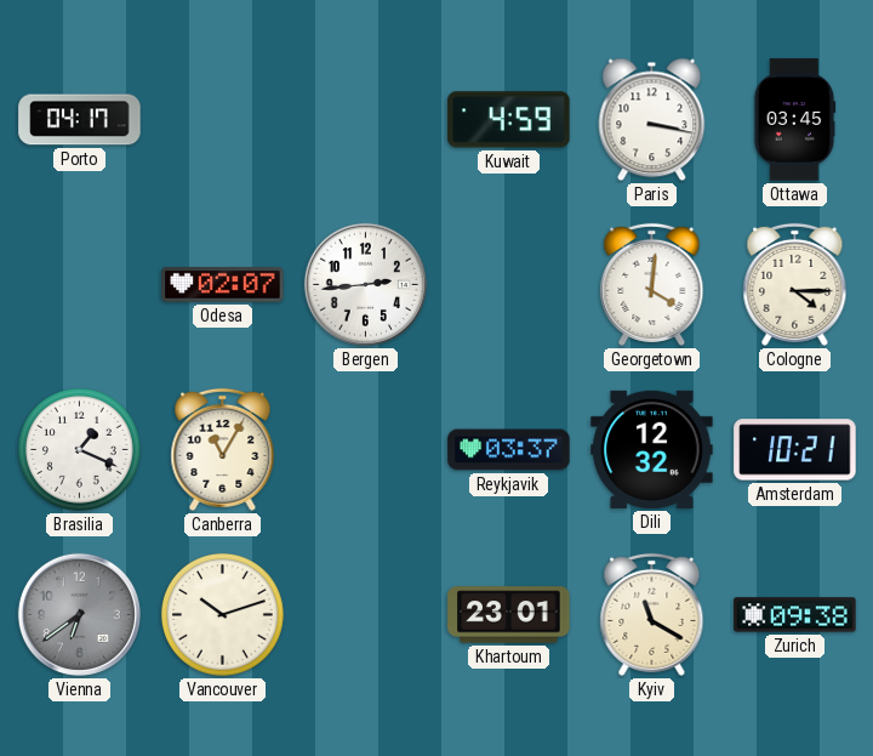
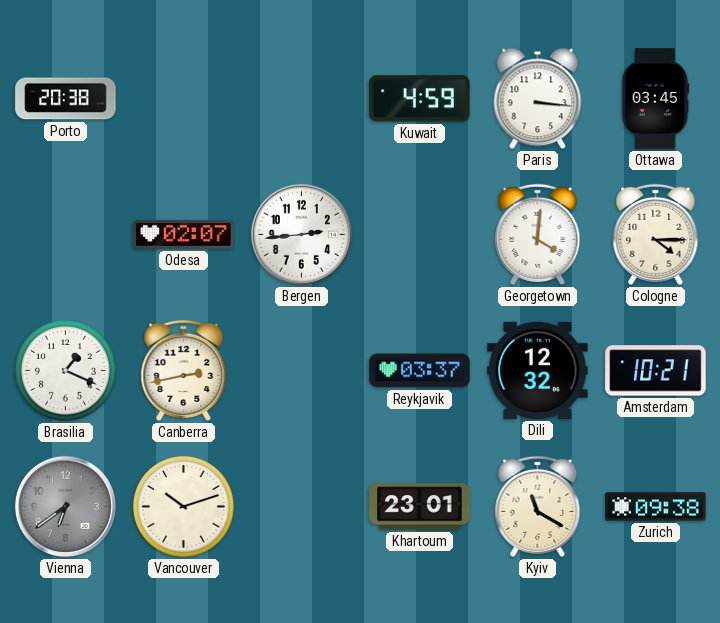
Porto: 04:17 -> 20:38
Paris: 3:17 -> 3:16
Canberra: 11:05 -> 2:43
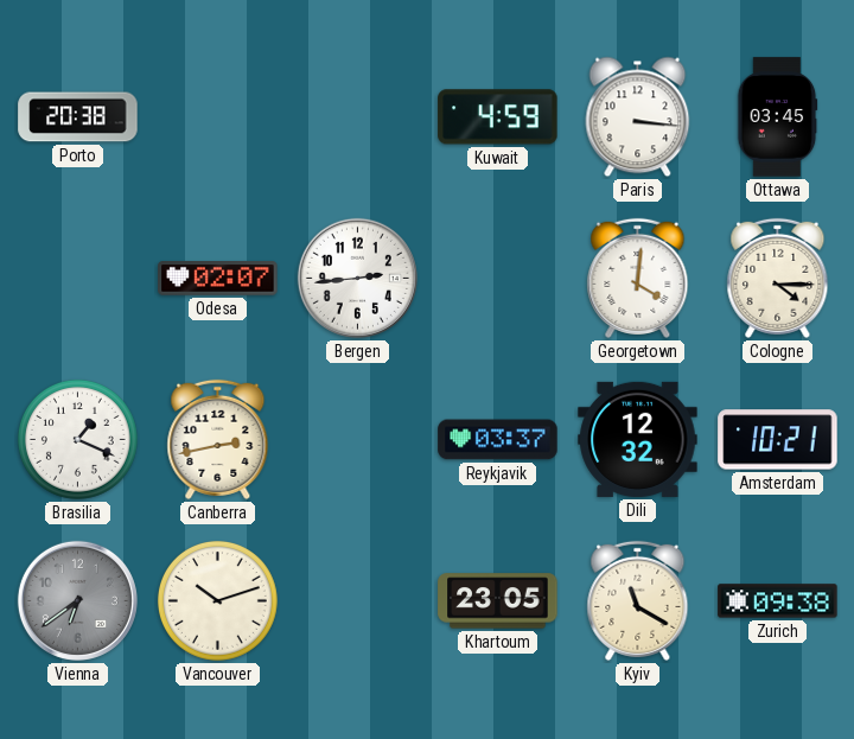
Khartoum: 23:01 -> 23:05
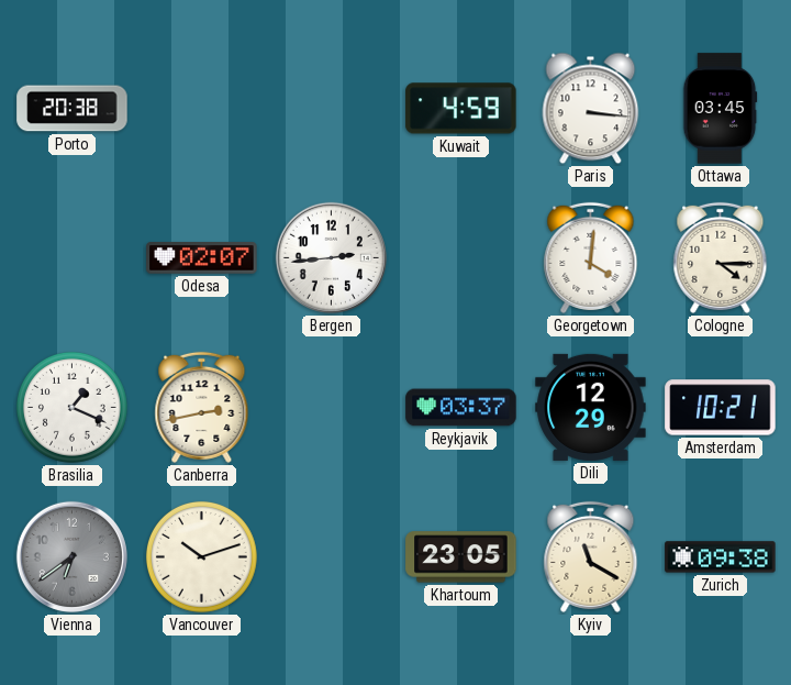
Dili: 12:32 -> 12:29
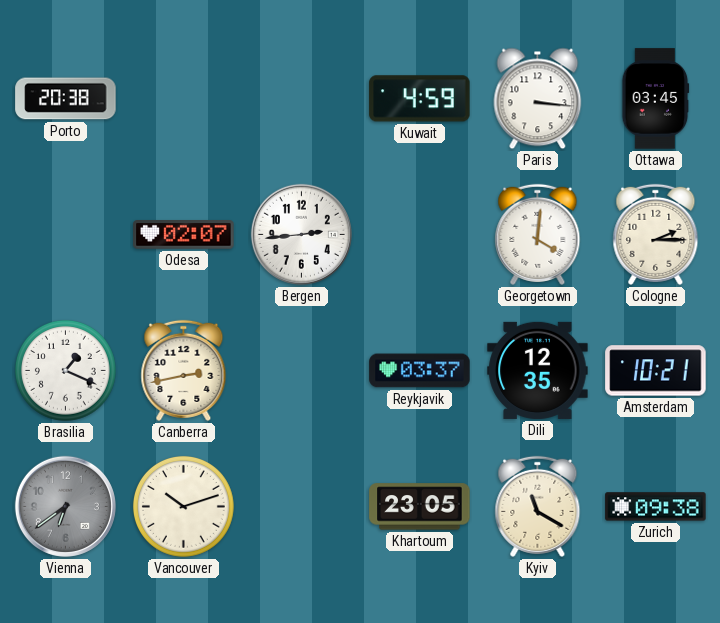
Cologne: 4:15 -> 2:15
Dili: 12:29 -> 12:35
